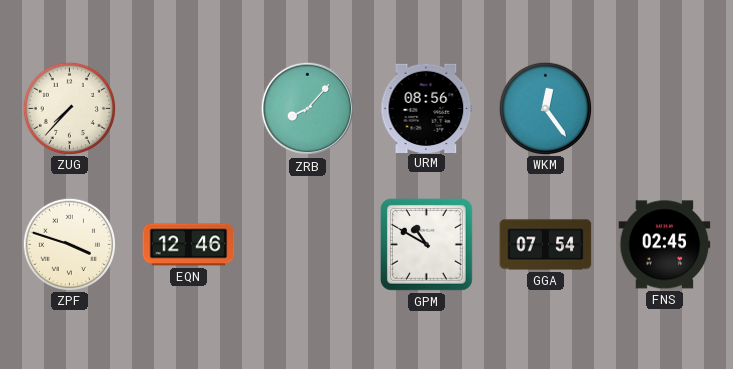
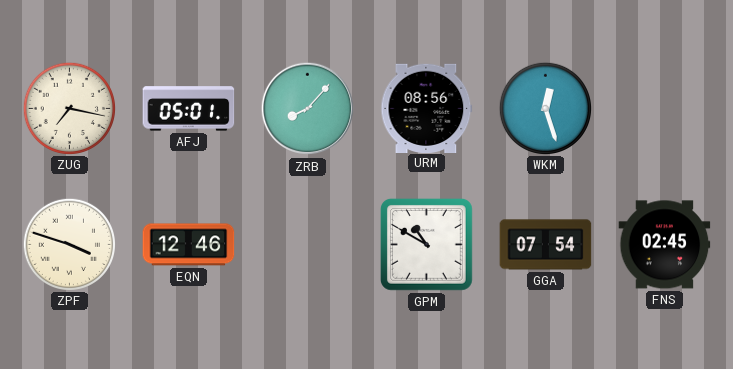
ZUG: 7:37 -> 7:17
AFJ: none -> 05:01
WKM: 12:24 -> 12:27
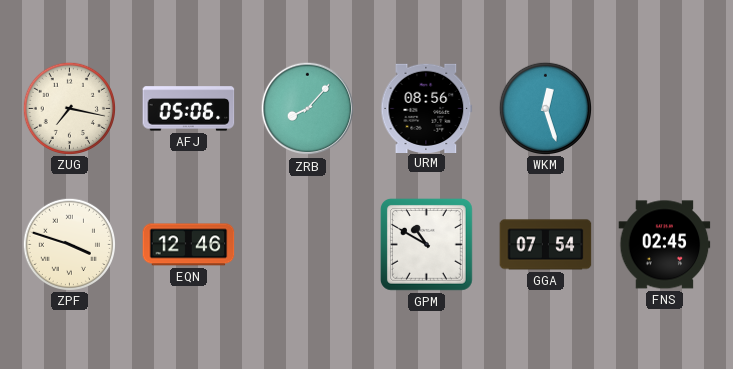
AFJ: 05:01 -> 05:06
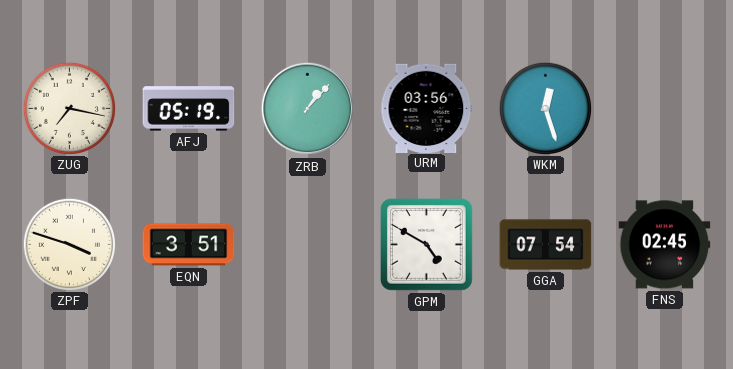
AFJ: 05:06 -> 05:19
ZRB: 8:07 -> 1:07
URM: 08:56 -> 03:56
EQN: 12:46 -> 3:51
GPM: 10:50 -> 4:50
